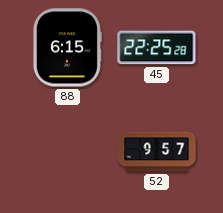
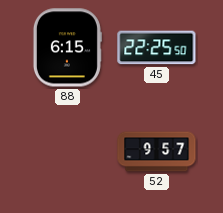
45: 22:25:28 -> 22:25:50
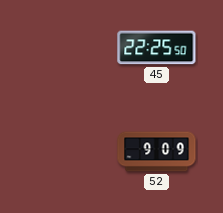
88: 6:15 -> none
52: 9:57 -> 9:09
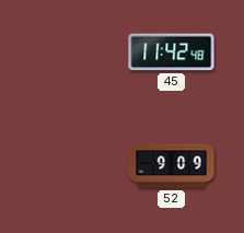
45: 22:25 -> 11:42
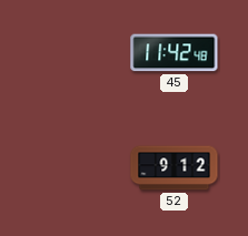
52: 9:09 -> 9:12
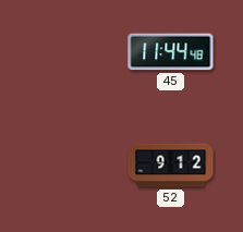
45: 11:42 -> 11:44
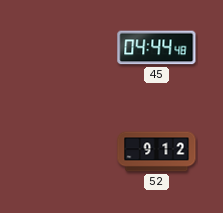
45: 11:44 -> 04:44
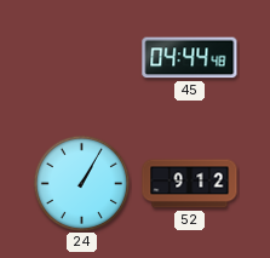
24: none -> 1:05
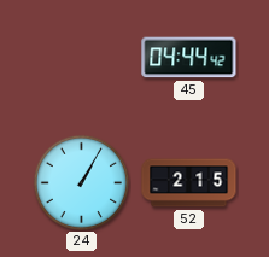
45: 04:44:48 -> 04:44:42
52: 9:12 -> 2:15
